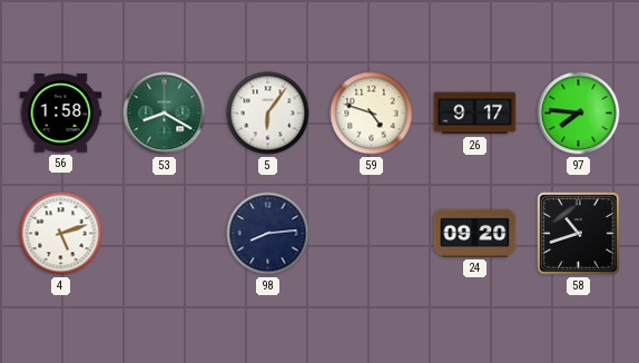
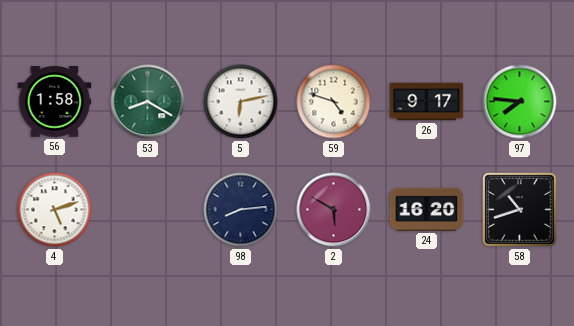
5: 6:06 -> 6:13
2: none -> 5:50
24: 09:20 -> 16:20
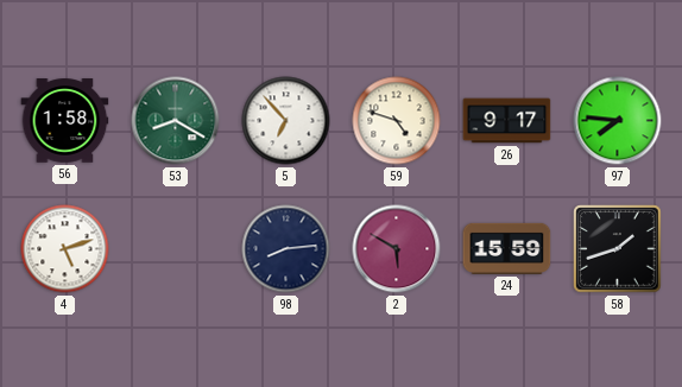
5: 6:13 -> 6:53
24: 16:20 -> 15:59
58: 10:42 -> 1:42
